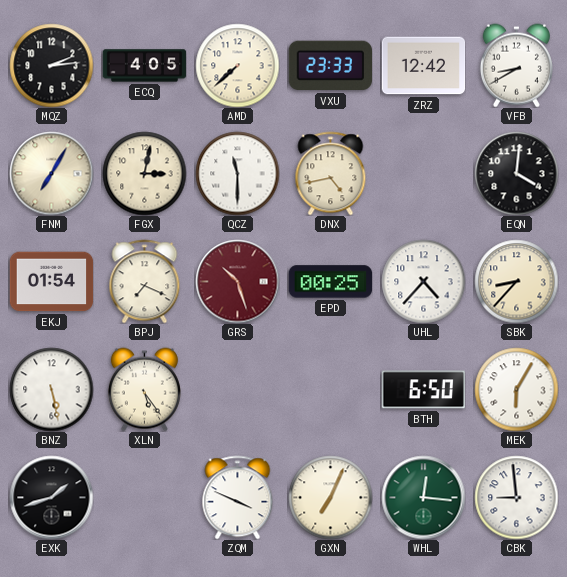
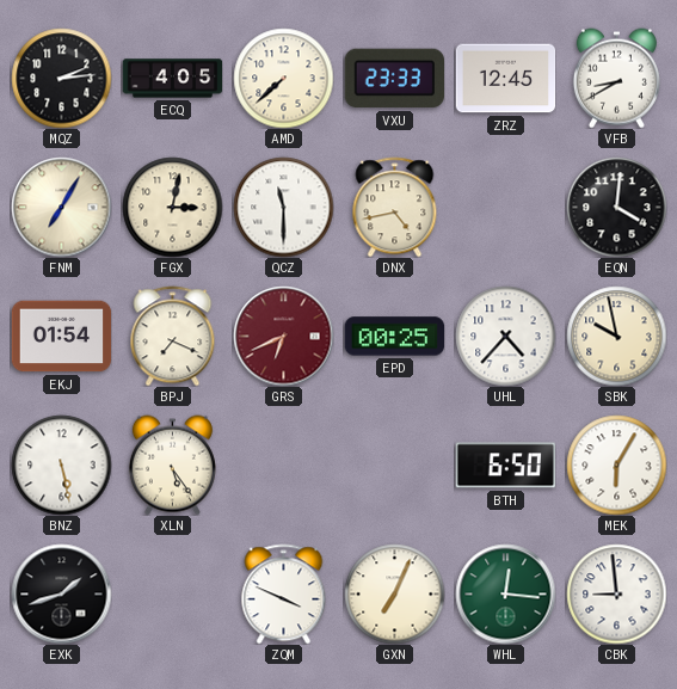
ZRZ: 12:42 -> 12:45
GRS: 10:27 -> 6:41
SBK: 8:37 -> 9:58
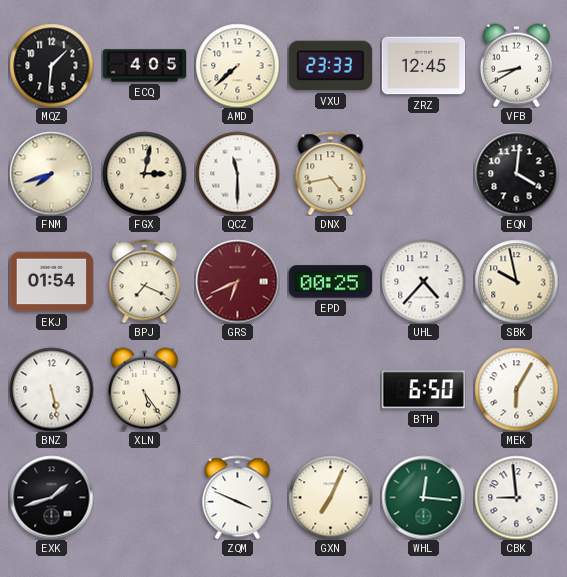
MQZ: 2:14 -> 1:31
FNM: 7:05 -> 7:42
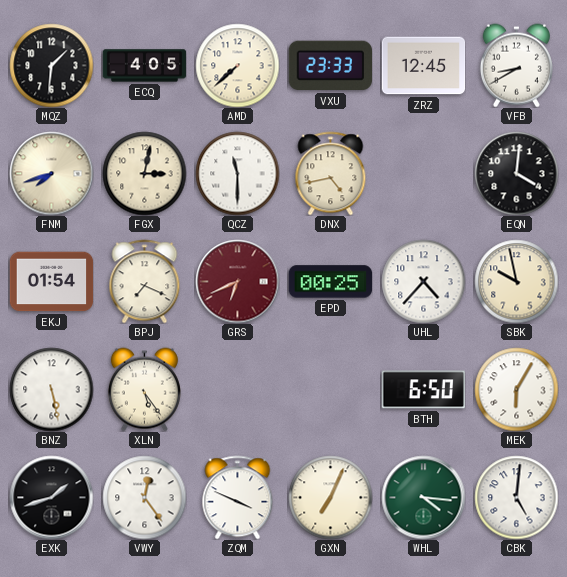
VWY: none -> 12:24
WHL: 12:16 -> 4:16
CBK: 8:59 -> 5:01
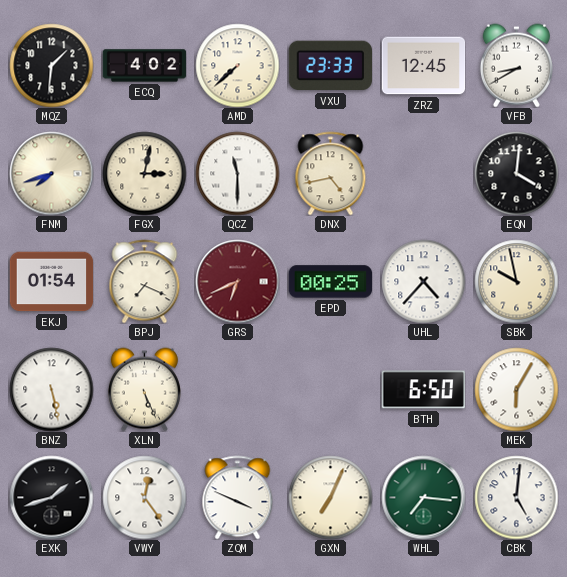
ECQ: 4:05 -> 4:02
XLN: 5:24 -> 5:26
WHL: 4:16 -> 7:16
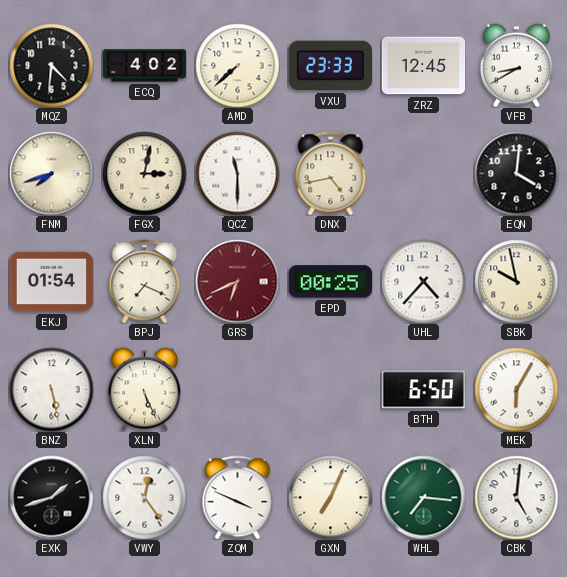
MQZ: 1:31 -> 4:31
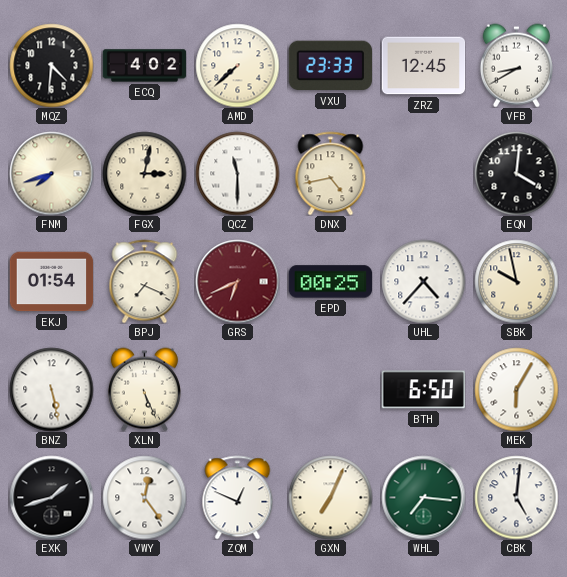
ZQM: 3:49 -> 12:49
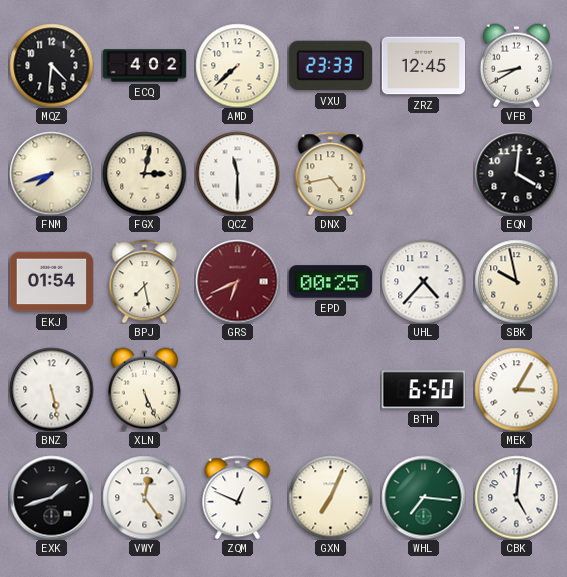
BPJ: 7:19 -> 7:28
MEK: 6:05 -> 3:05
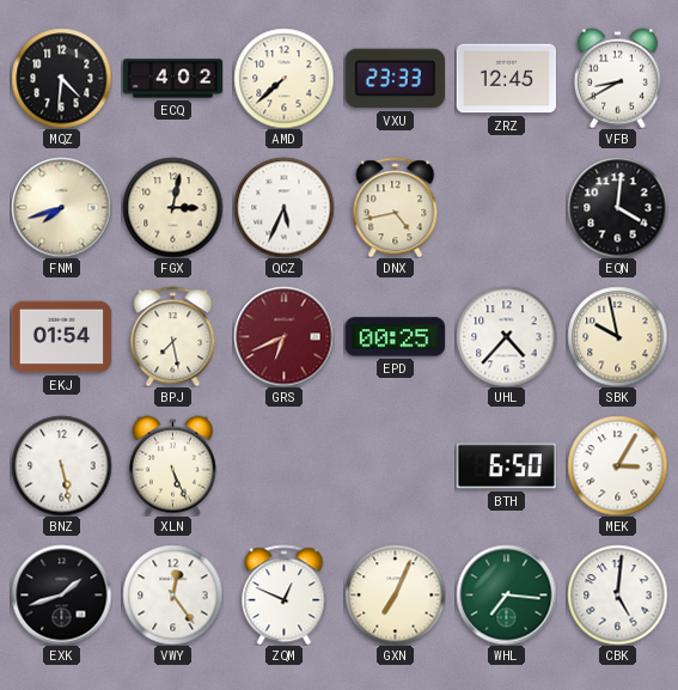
QCZ: 11:30 -> 5:34
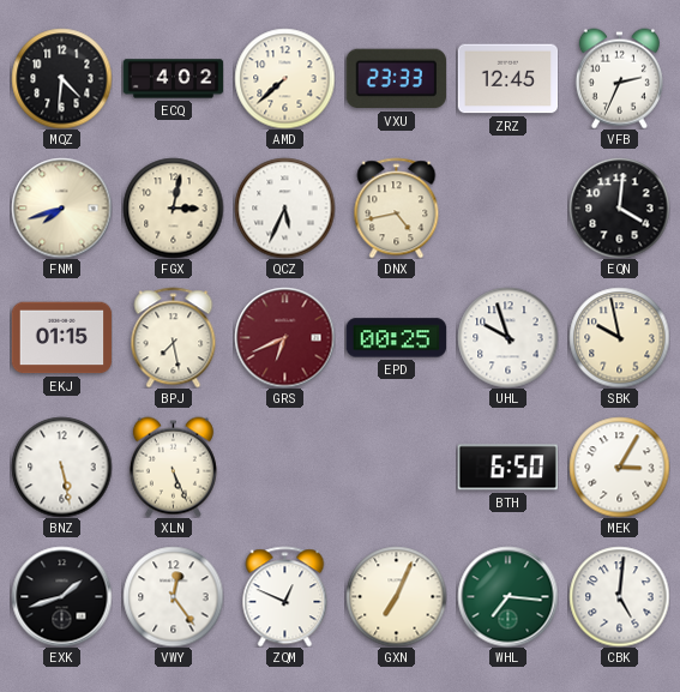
VFB: 8:40 -> 2:34
EKJ: 01:54 -> 01:15
UHL: 4:37 -> 9:57
